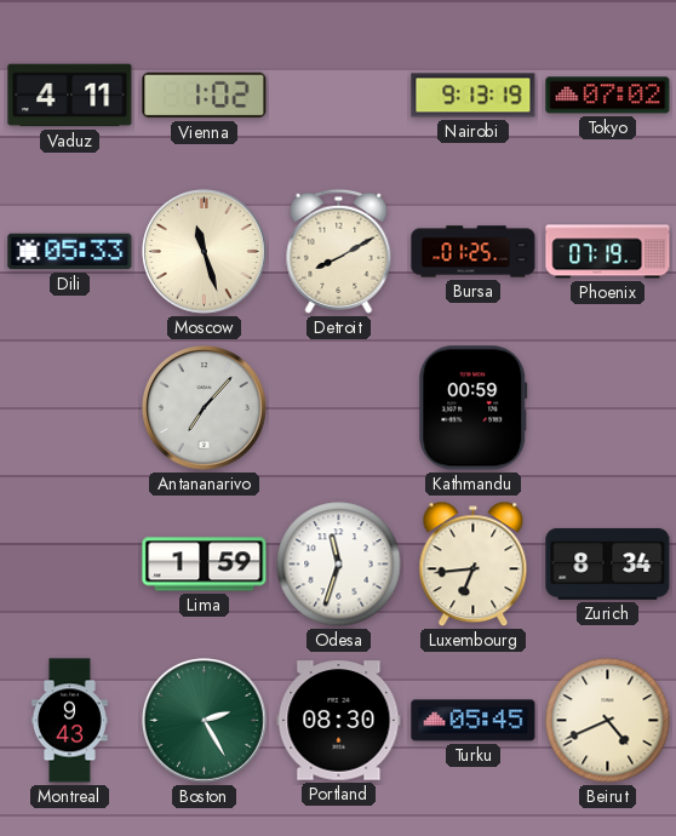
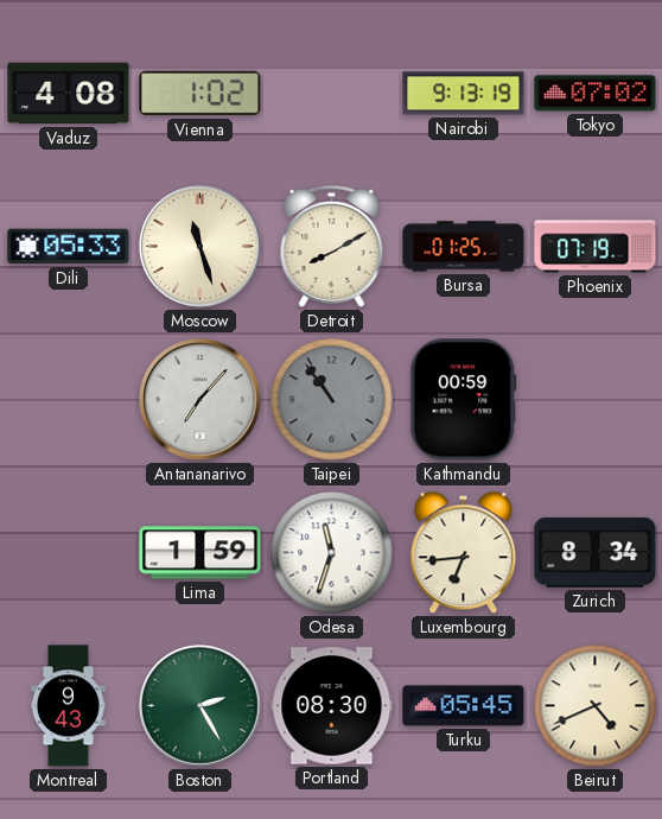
Vaduz: 4:11 -> 4:08
Taipei: none -> 10:54
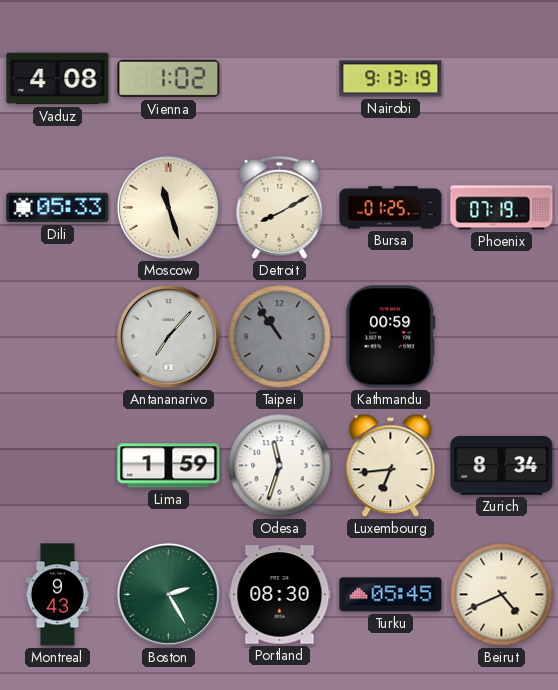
Tokyo: 07:02 -> none
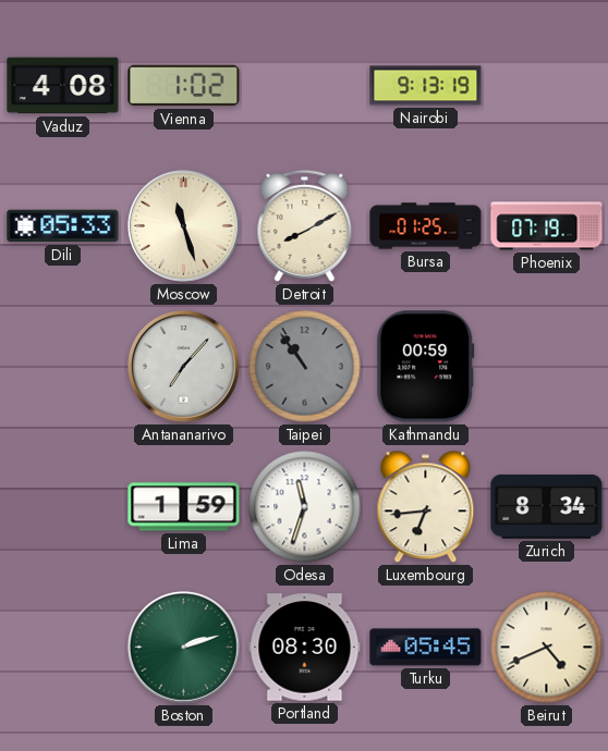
Montreal: 9:43 -> none
Boston: 2:25 -> 2:12
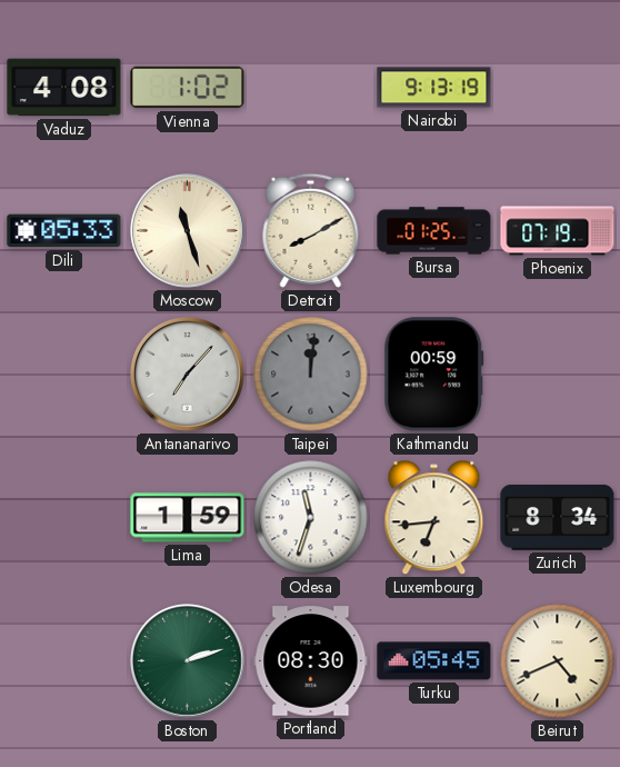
Taipei: 10:54 -> 12:01
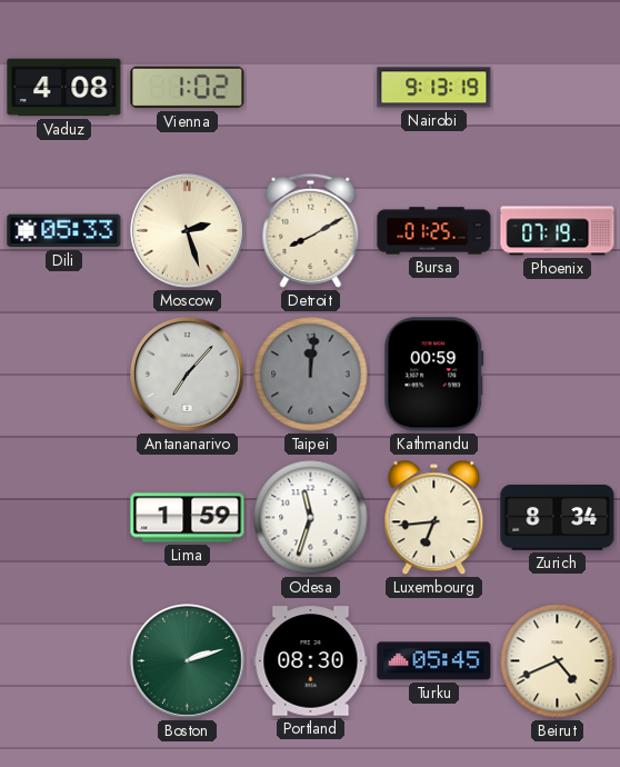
Moscow: 11:27 -> 2:27
